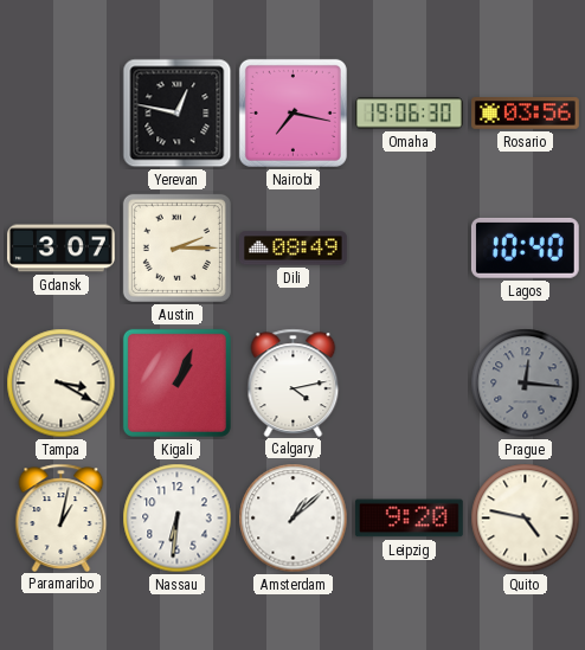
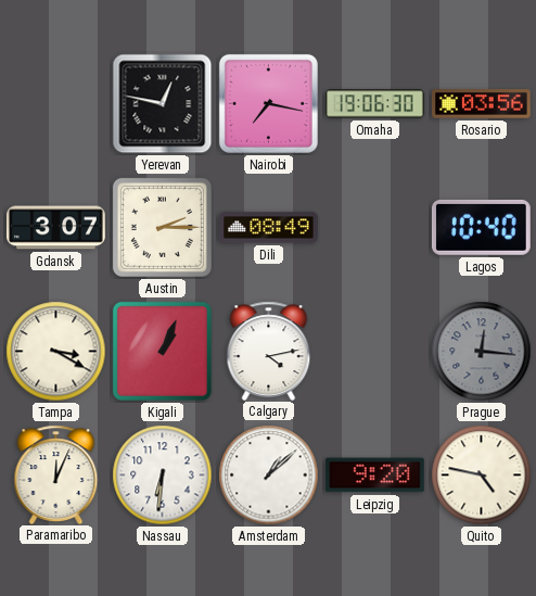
Paramaribo: 1:02 -> 12:04
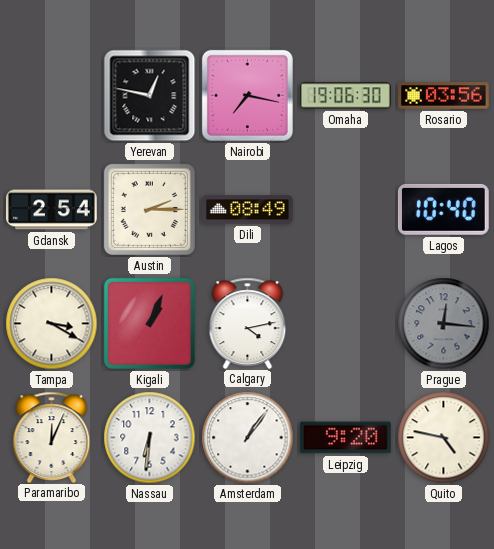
Gdansk: 3:07 -> 2:54
Amsterdam: 1:08 -> 1:06
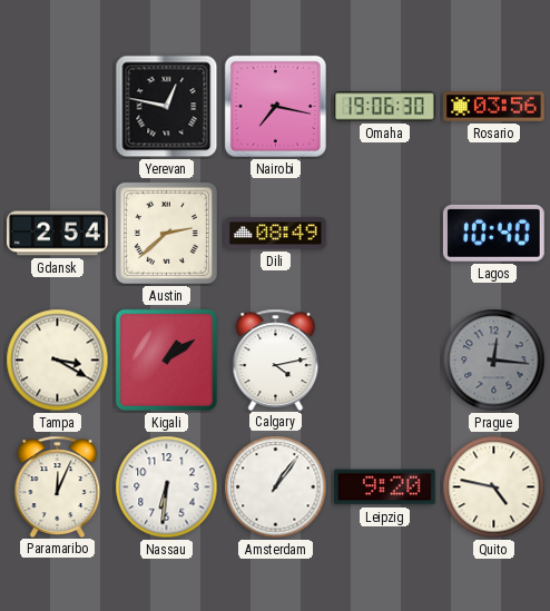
Austin: 2:15 -> 2:38
Kigali: 1:04 -> 1:09
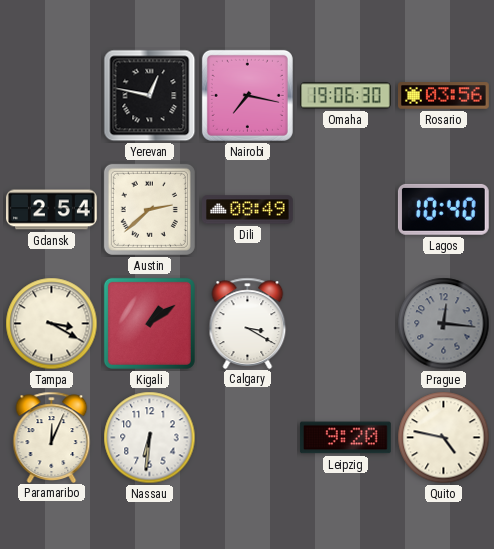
Calgary: 4:13 -> 3:20
Amsterdam: 1:06 -> none
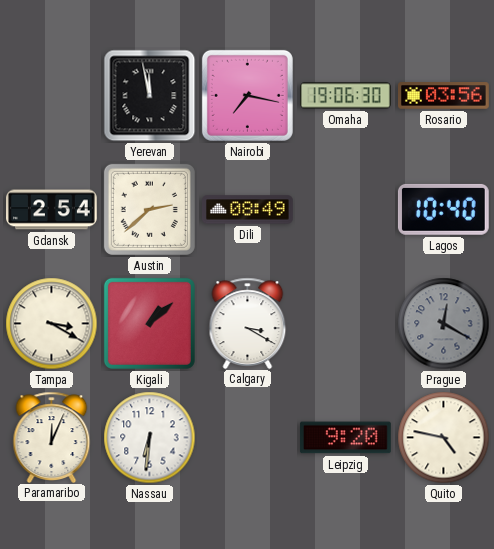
Yerevan: 12:47 -> 11:58
Kigali: 1:09 -> 1:08
Prague: 12:16 -> 12:20
